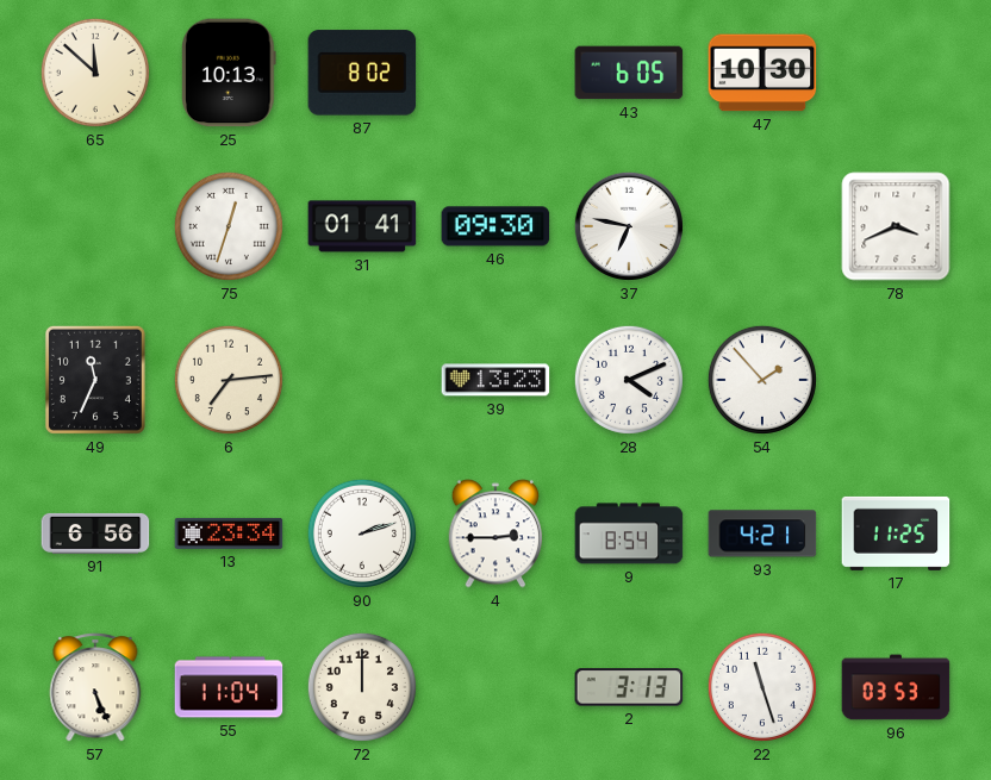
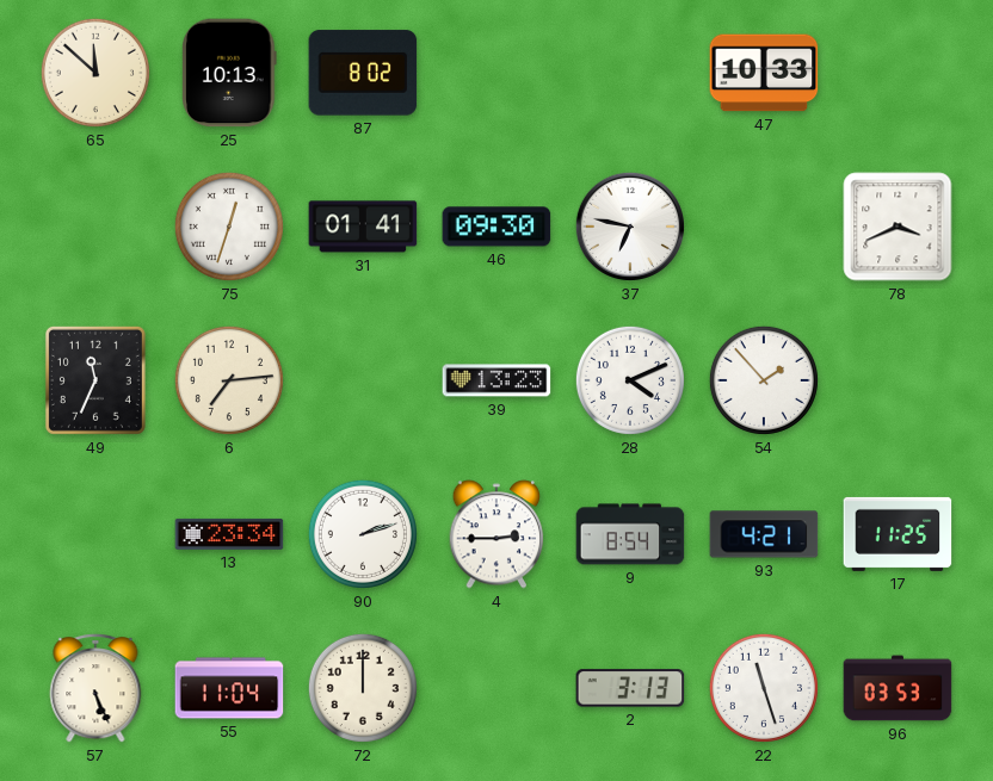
43: 6:05 -> none
47: 10:30 -> 10:33
91: 6:56 -> none
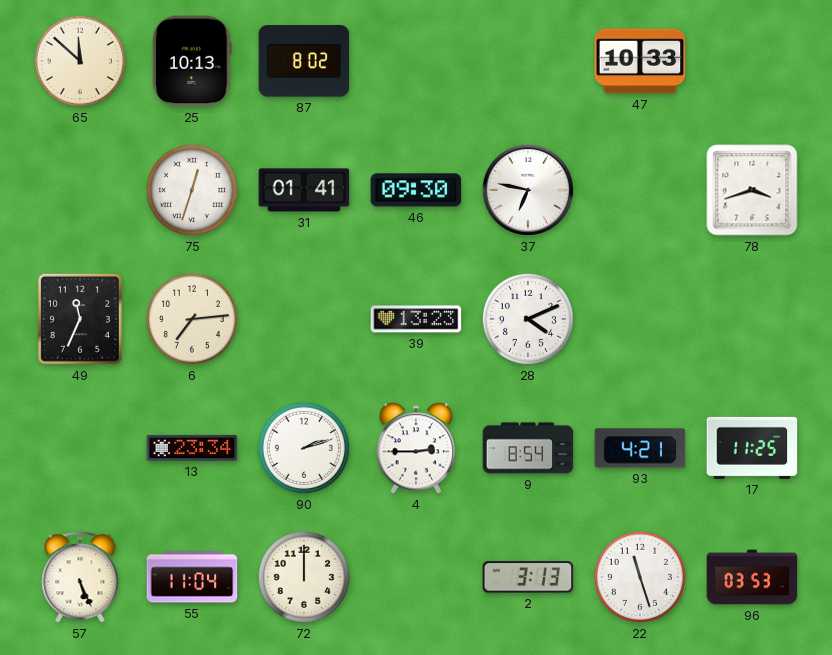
78: 3:41 -> 3:42
54: 1:53 -> none
